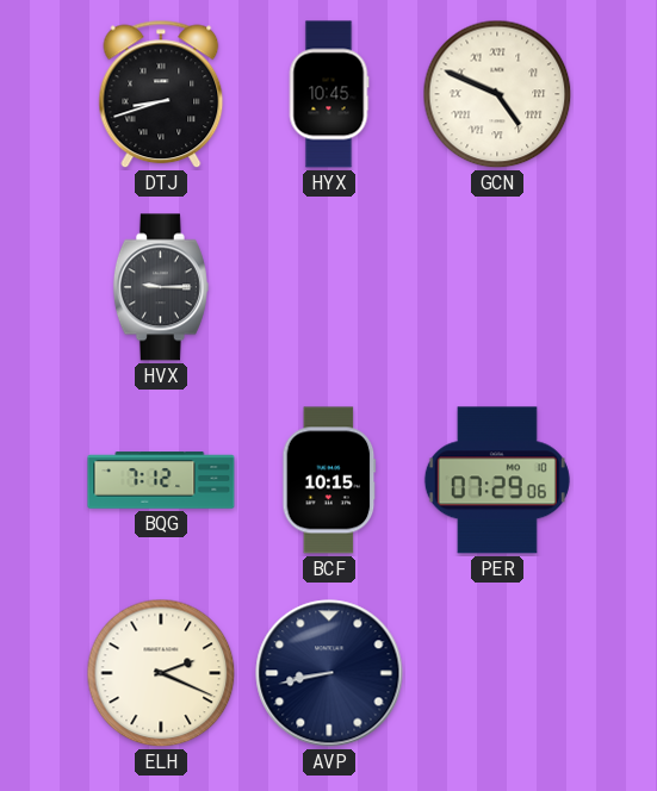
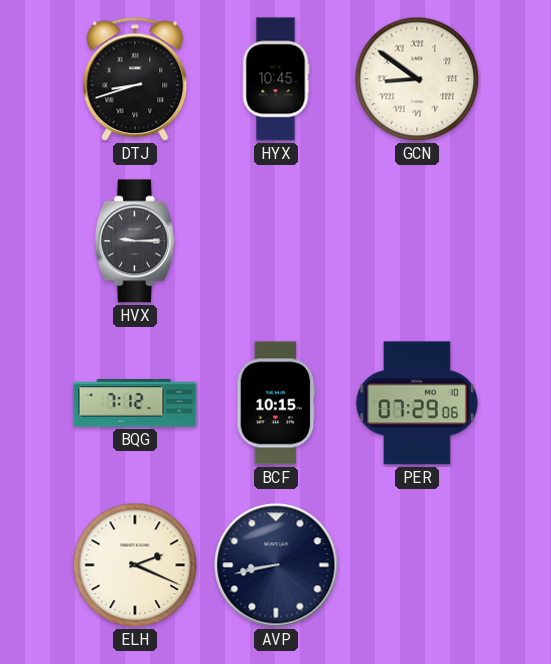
GCN: 4:49 -> 8:51
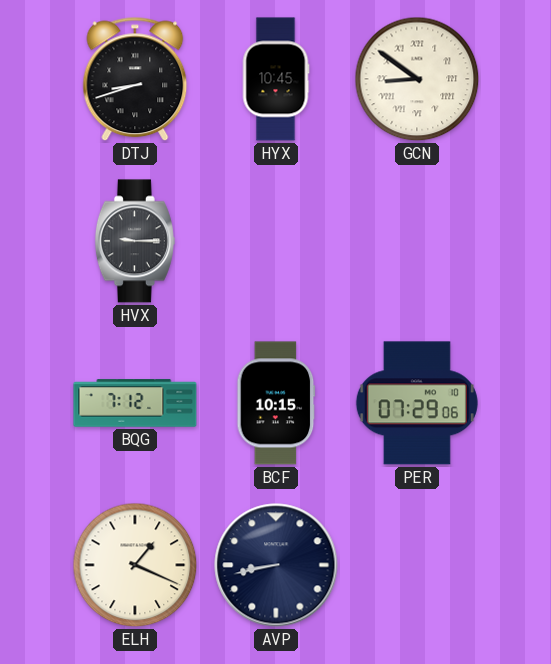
ELH: 2:19 -> 1:19
